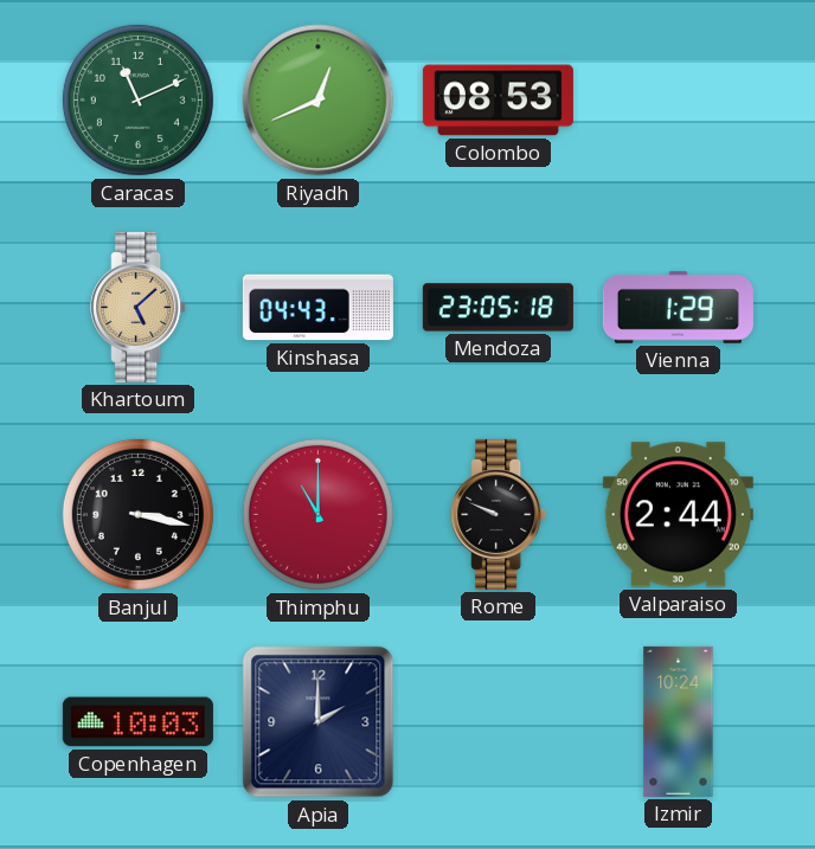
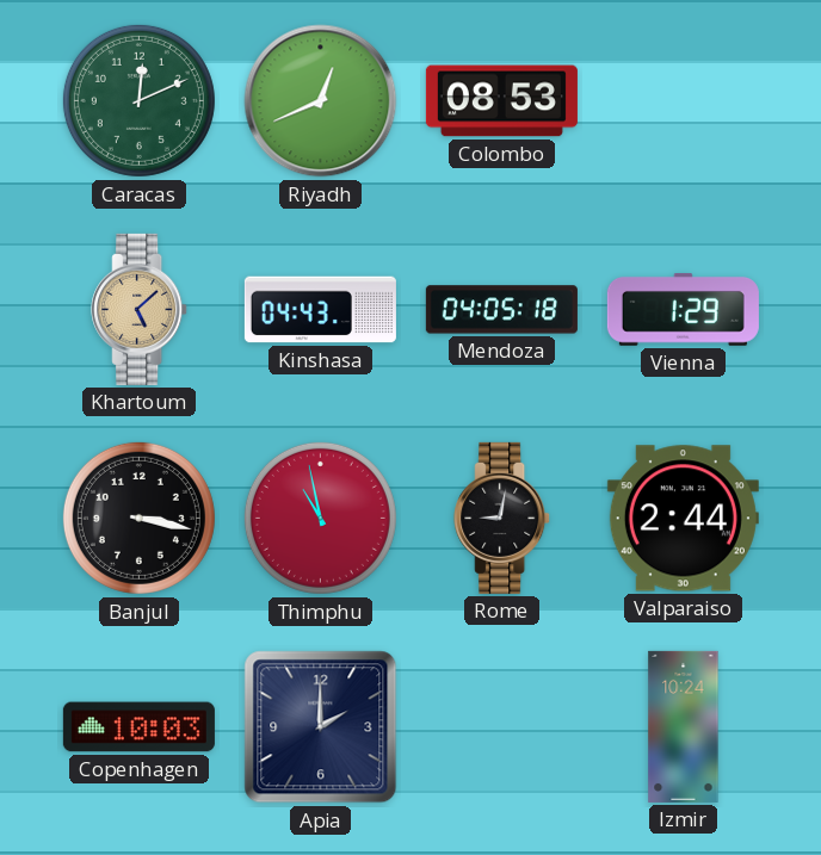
Caracas: 11:11 -> 12:11
Mendoza: 23:05 -> 04:05
Thimphu: 11:00 -> 10:58
Rome: 9:49 -> 9:02
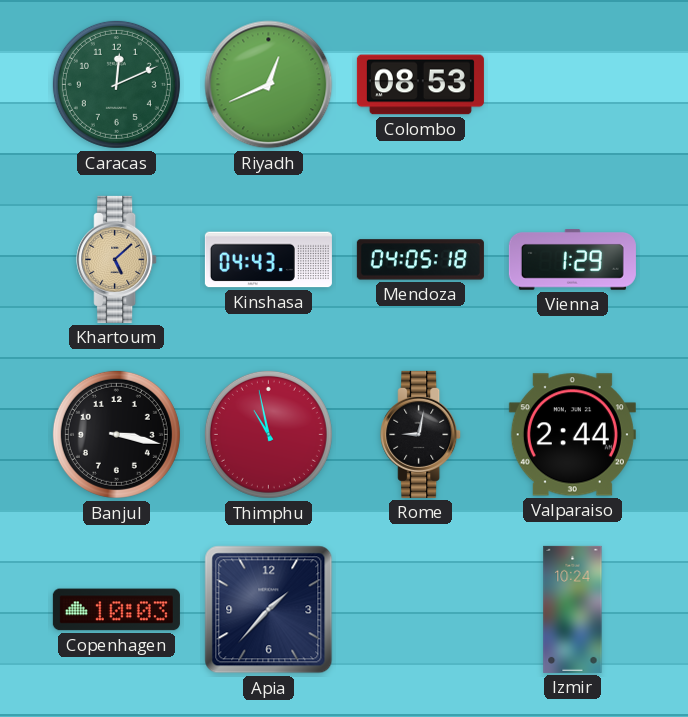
Apia: 2:00 -> 1:37
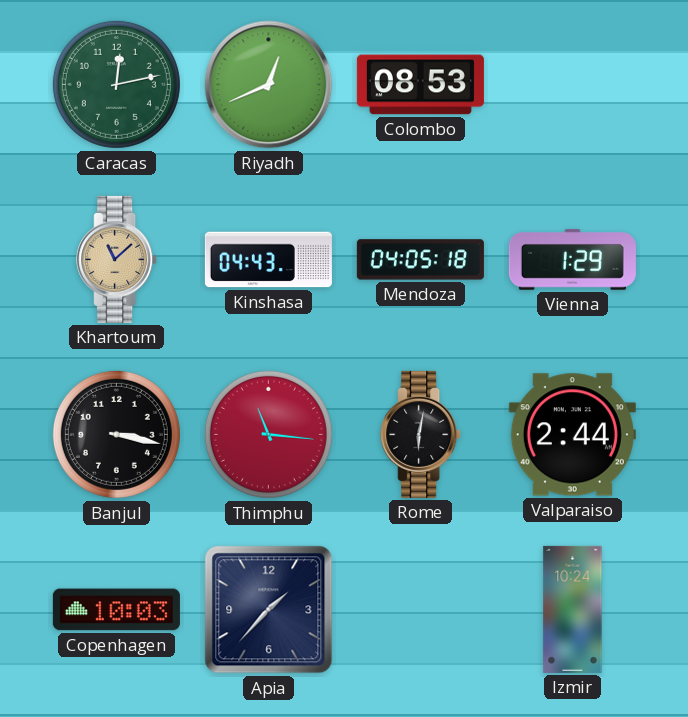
Caracas: 12:11 -> 12:13
Khartoum: 5:08 -> 11:08
Thimphu: 10:58 -> 11:16
Rome: 9:02 -> 6:02
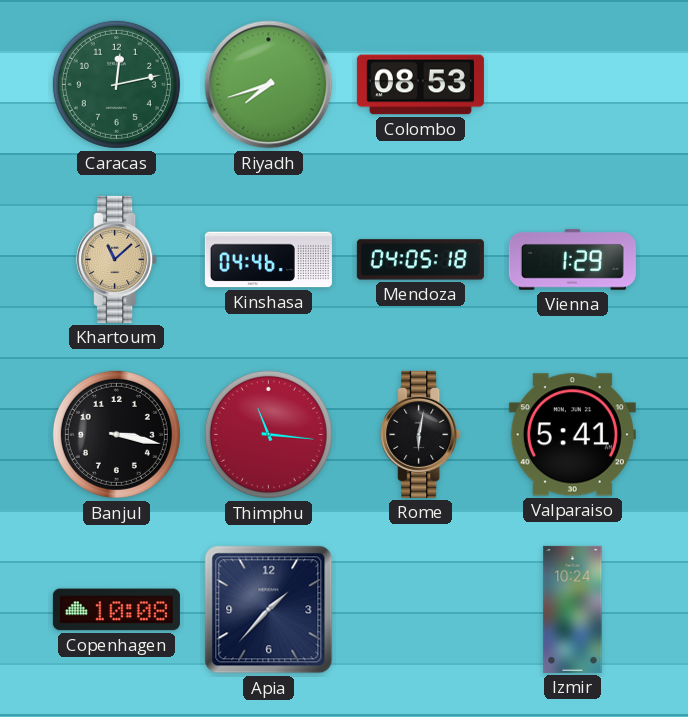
Riyadh: 12:41 -> 7:42
Kinshasa: 04:43 -> 04:46
Valparaiso: 2:44 -> 5:41
Copenhagen: 10:03 -> 10:08
